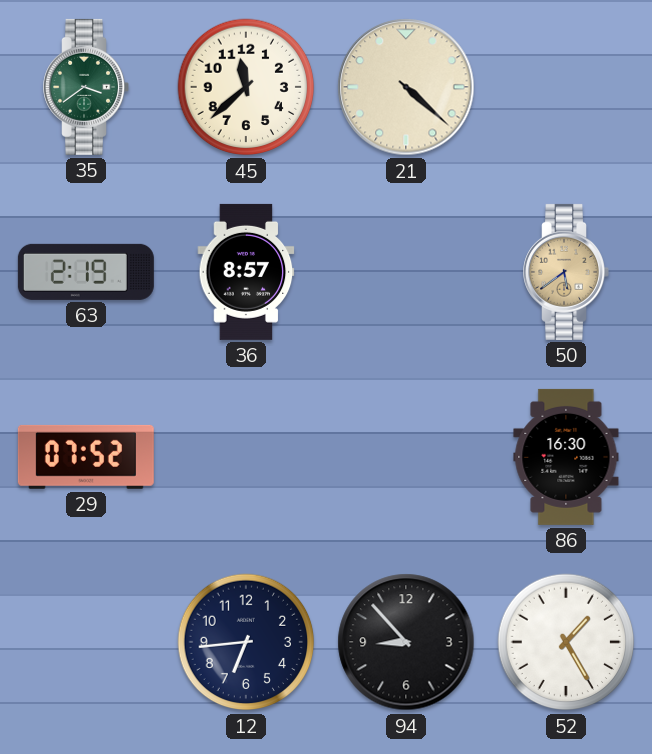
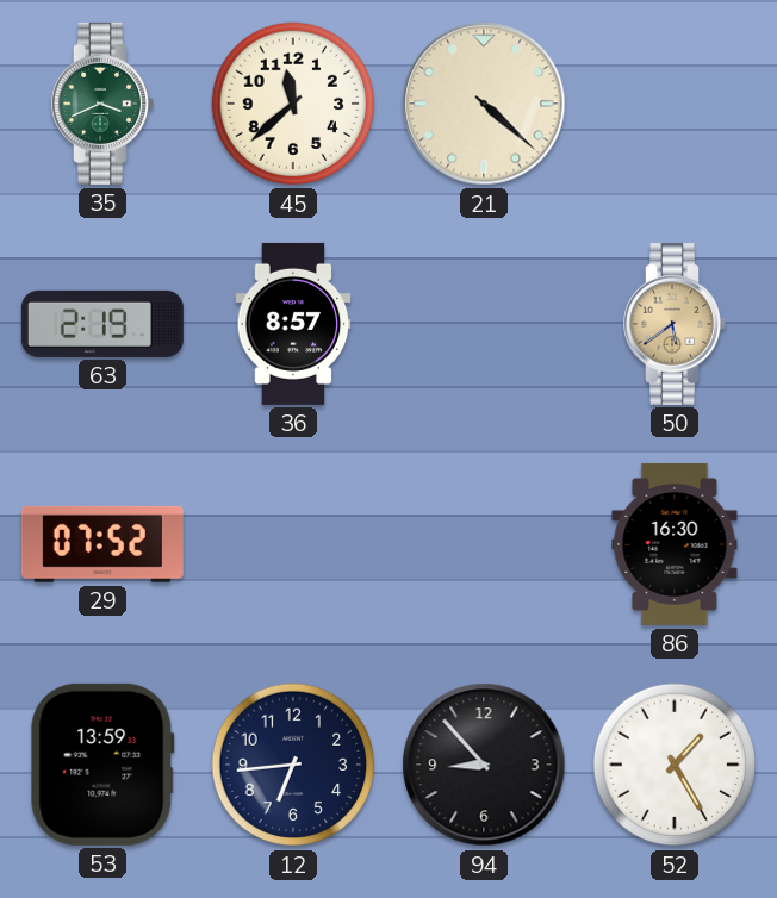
35: 3:39 -> 3:41
53: none -> 13:59
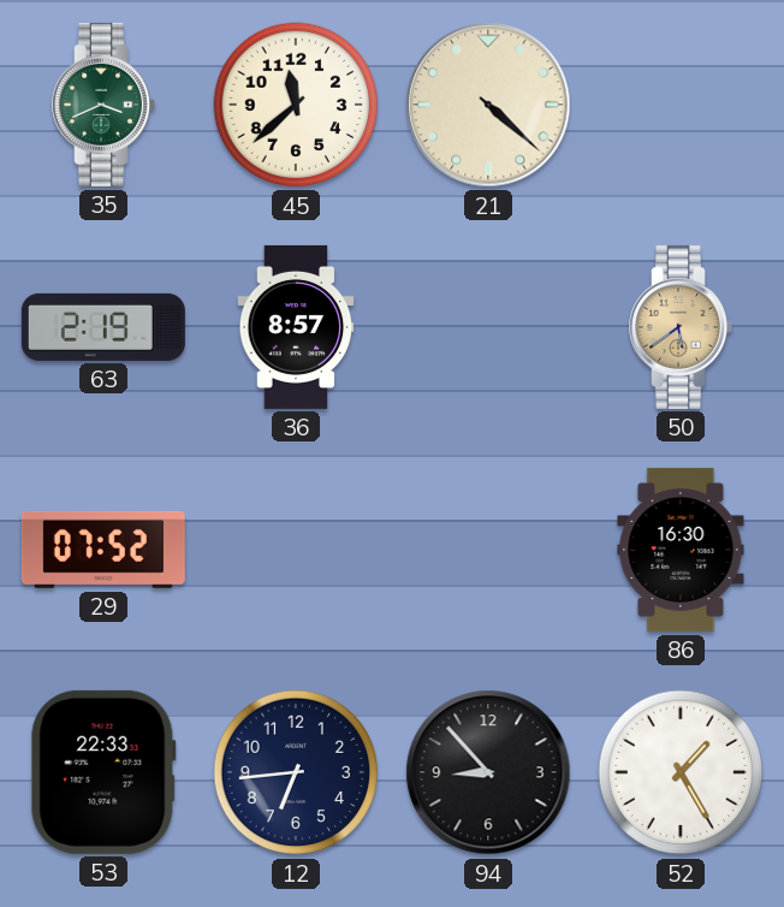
53: 13:59 -> 22:33
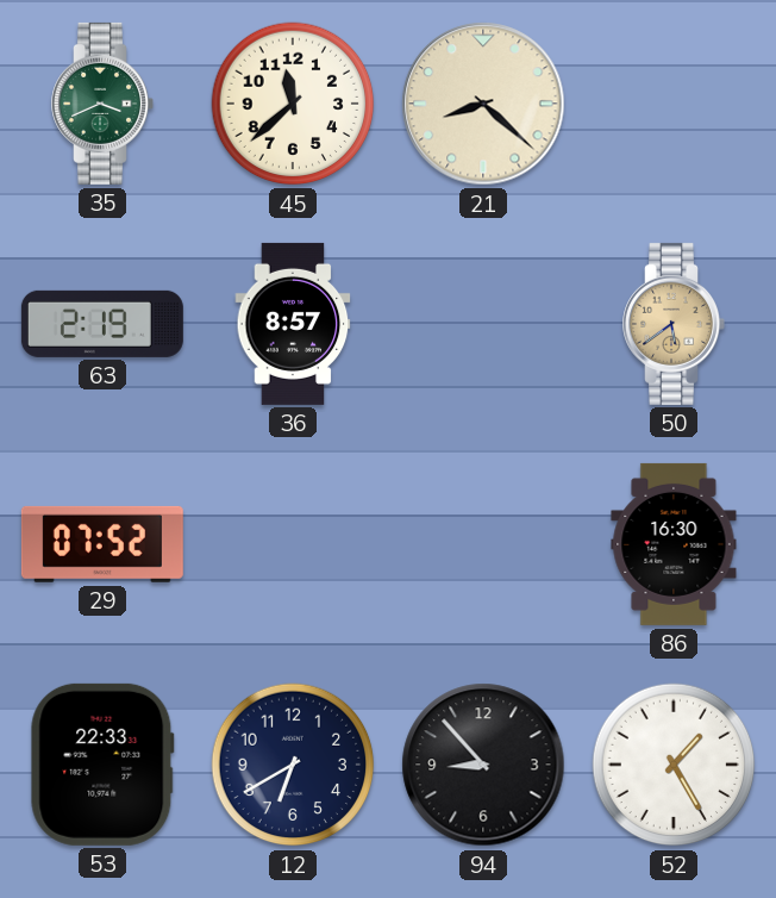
21: 4:22 -> 8:22
12: 6:44 -> 6:40
